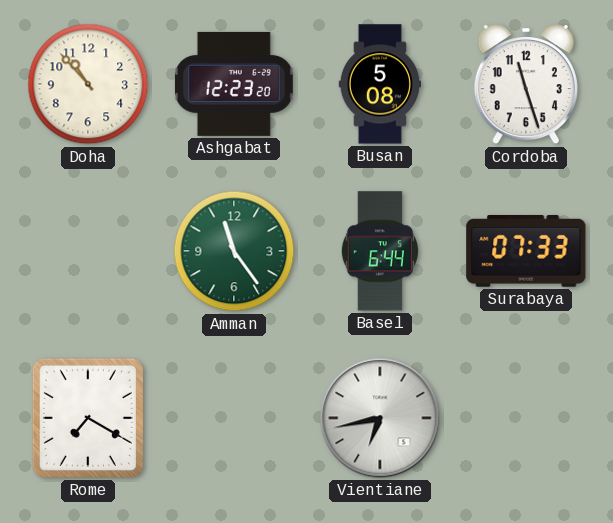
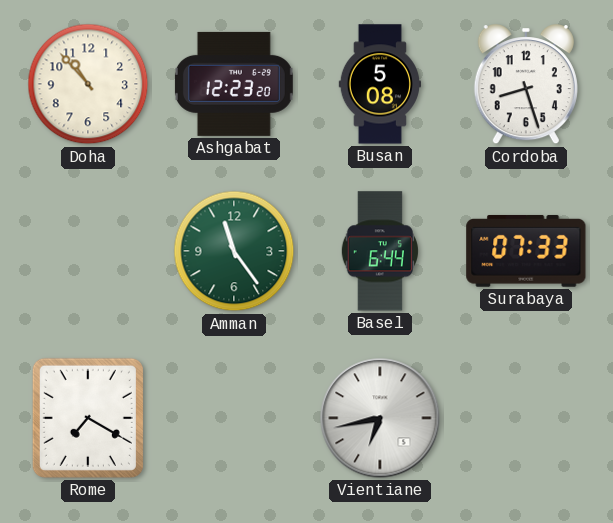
Cordoba: 11:27 -> 8:27
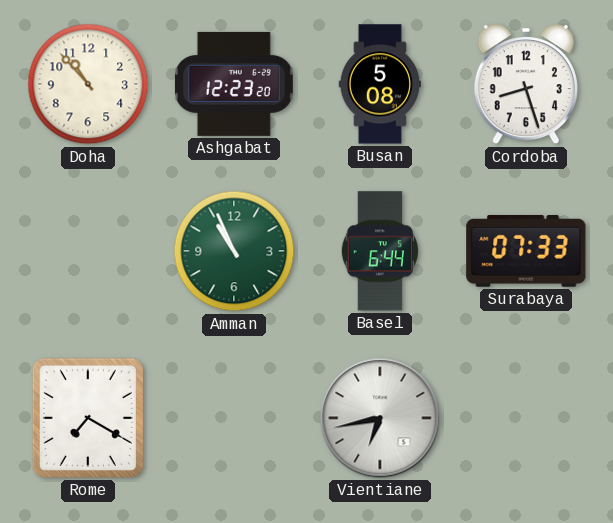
Amman: 11:24 -> 10:56
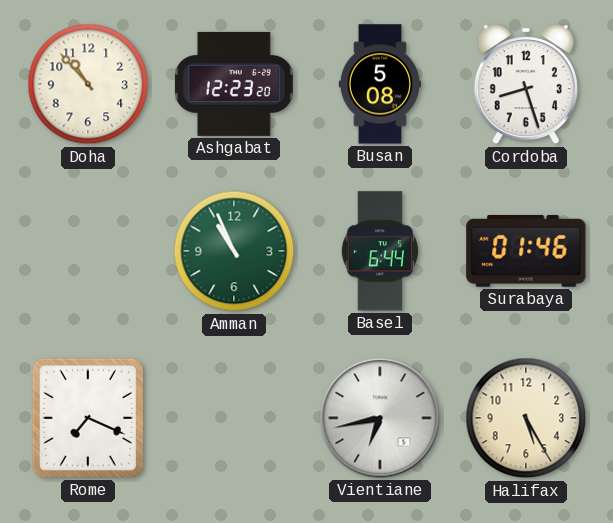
Surabaya: 07:33 -> 01:46
Rome: 7:20 -> 7:19
Halifax: none -> 5:25
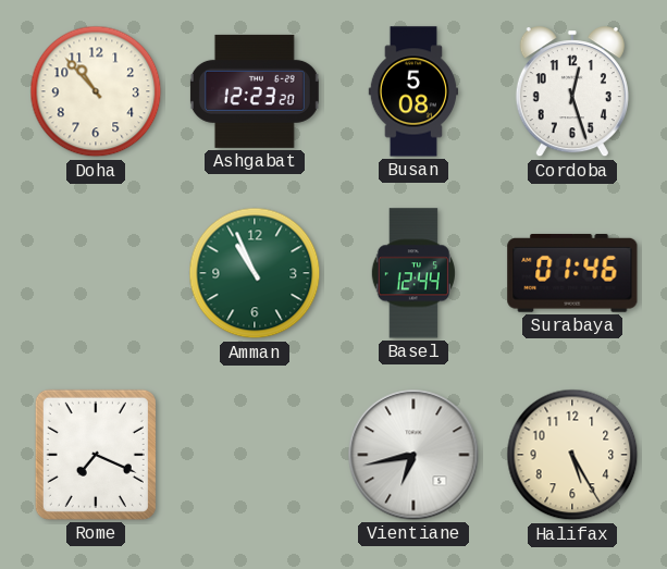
Cordoba: 8:27 -> 12:27
Basel: 6:44 -> 12:44
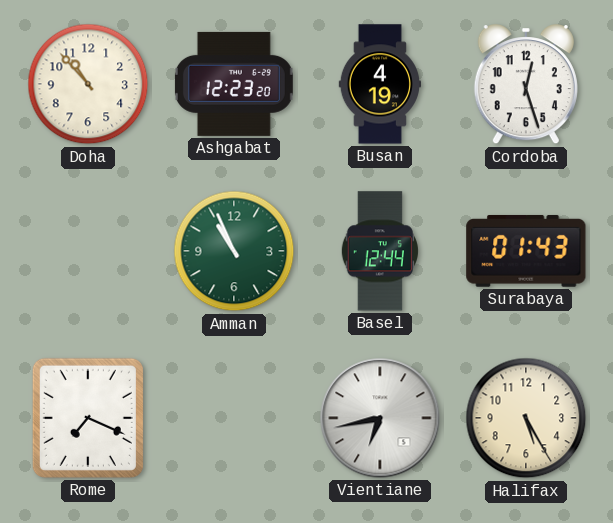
Busan: 5:08 -> 4:19
Surabaya: 01:46 -> 01:43
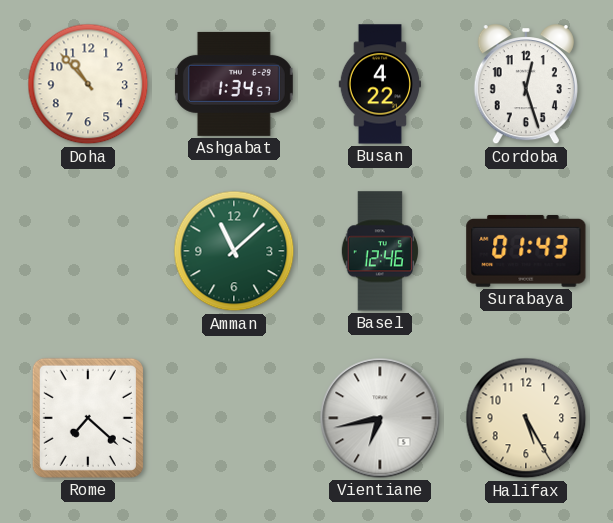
Ashgabat: 12:23 -> 1:34
Busan: 4:19 -> 4:22
Amman: 10:56 -> 11:08
Basel: 12:44 -> 12:46
Rome: 7:19 -> 7:22
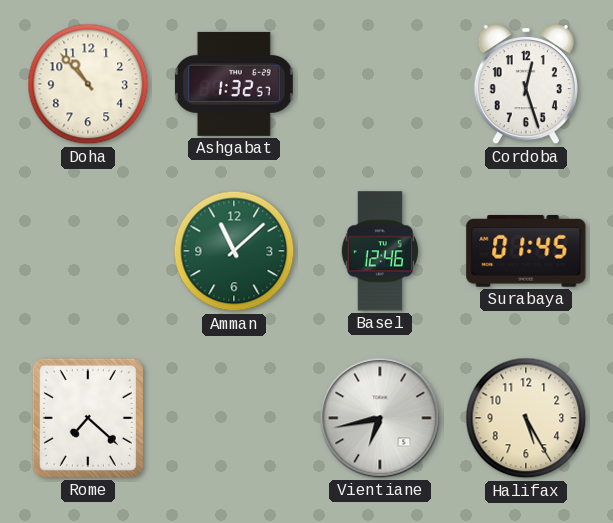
Ashgabat: 1:34 -> 1:32
Busan: 4:22 -> none
Surabaya: 01:43 -> 01:45
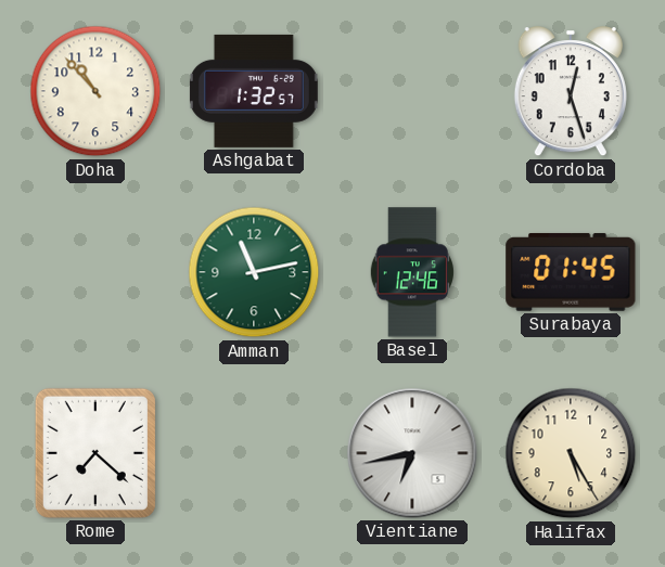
Amman: 11:08 -> 11:13
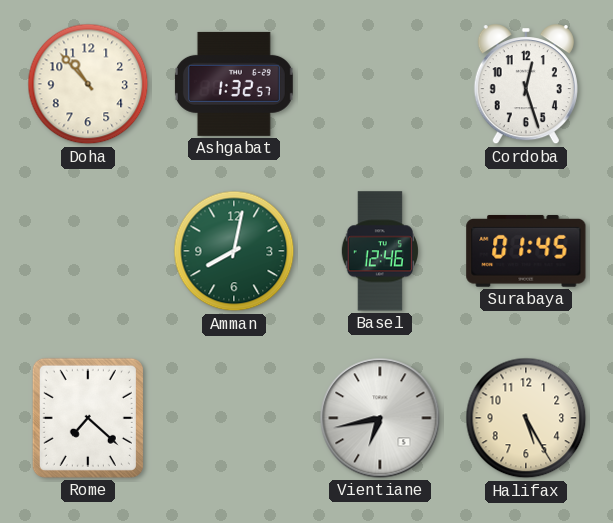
Amman: 11:13 -> 8:02
